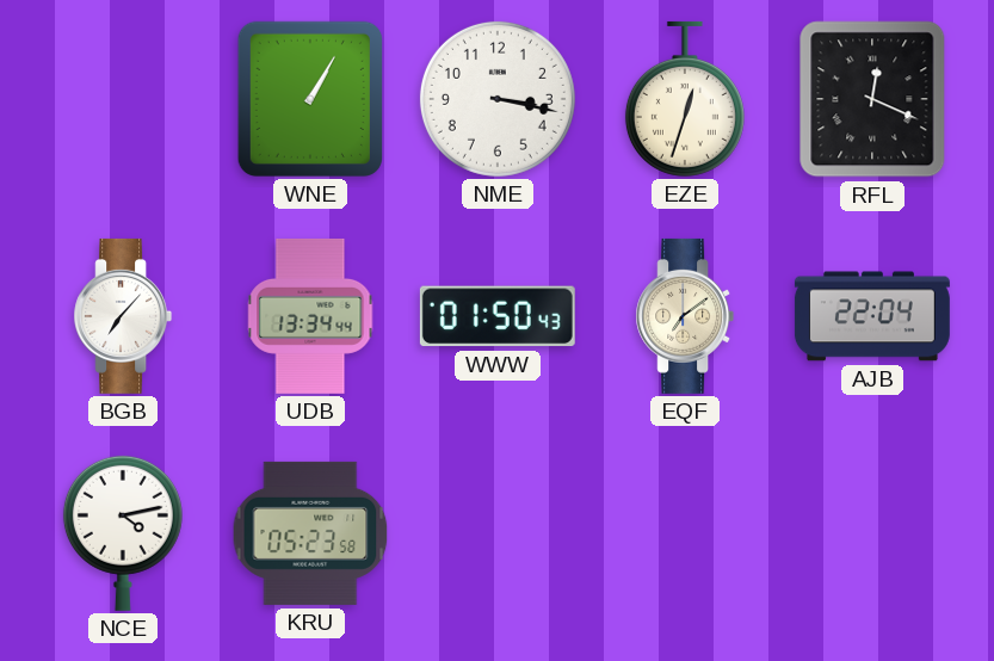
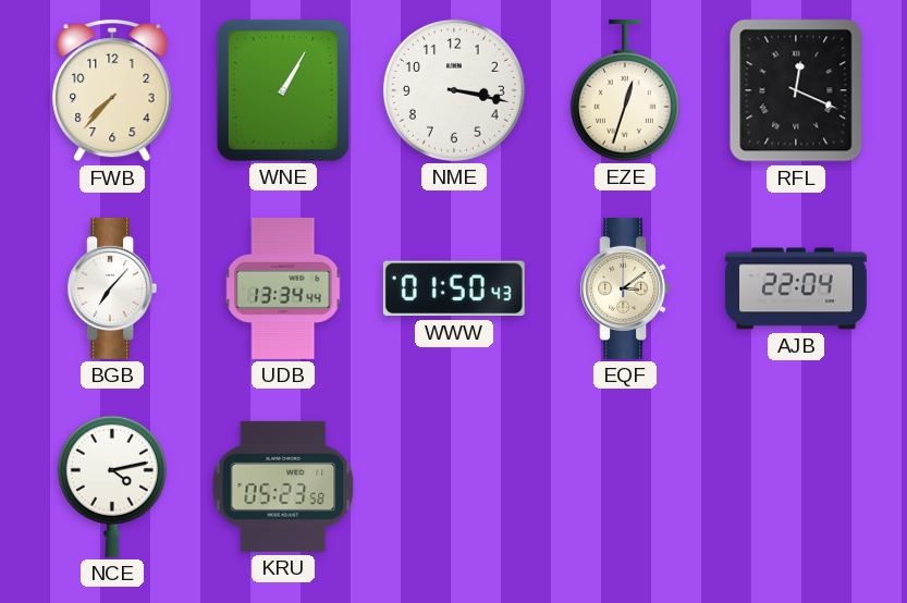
FWB: none -> 7:37
EQF: 7:09 -> 3:09
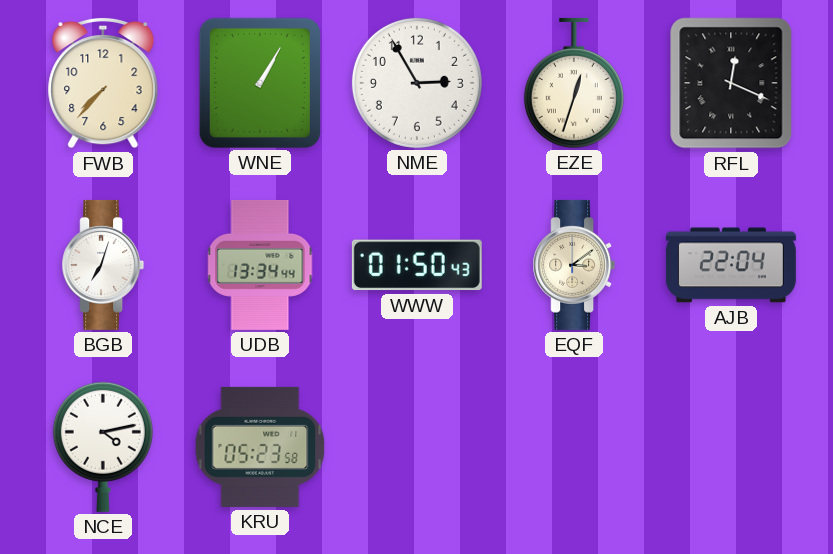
NME: 3:17 -> 2:55
BGB: 7:07 -> 7:03
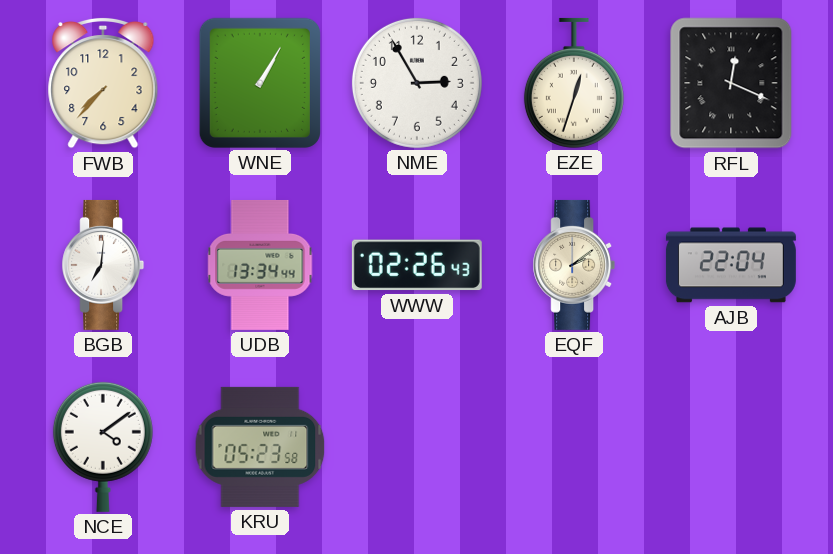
BGB: 7:03 -> 7:01
WWW: 01:50 -> 02:26
EQF: 3:09 -> 2:09
NCE: 4:13 -> 4:09
